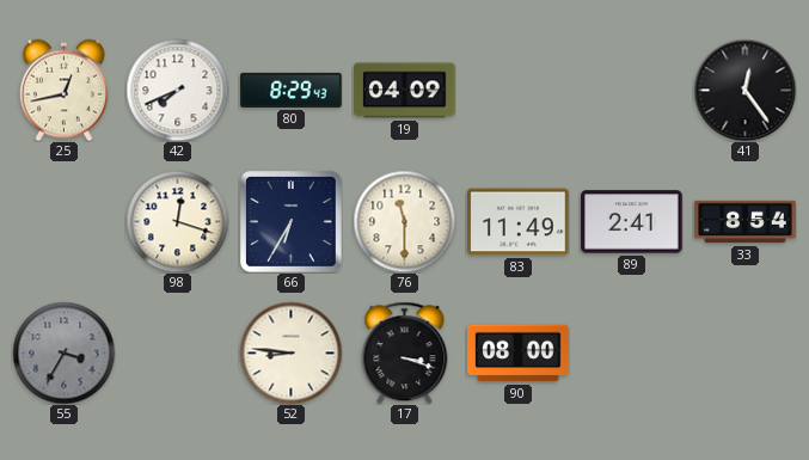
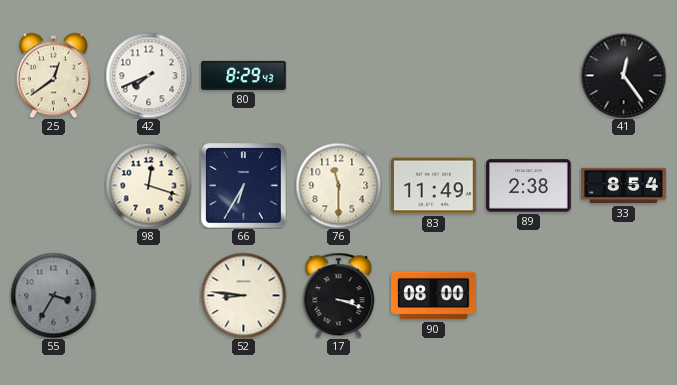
25: 12:43 -> 12:39
19: 04:09 -> none
89: 2:41 -> 2:38
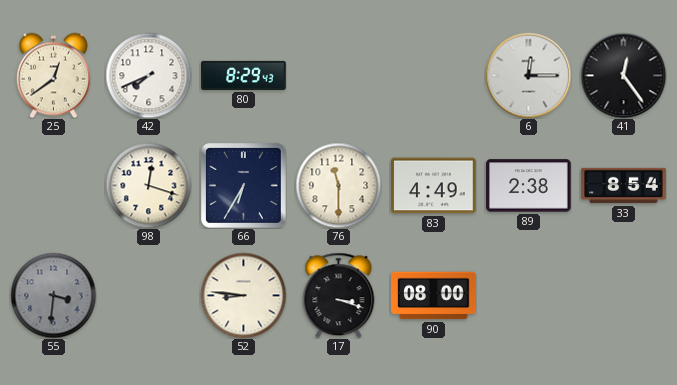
6: none -> 12:15
83: 11:49 -> 4:49
55: 3:35 -> 3:31
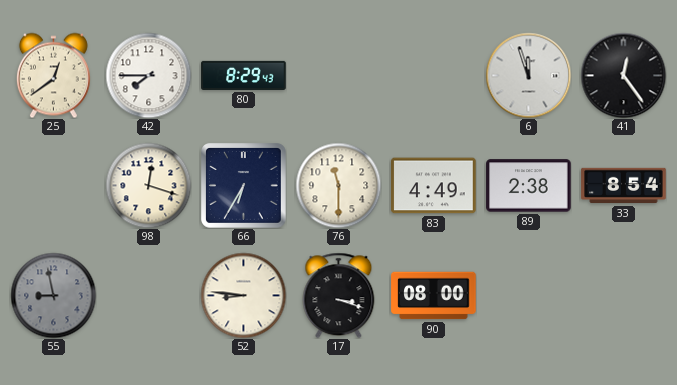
42: 7:41 -> 7:45
6: 12:15 -> 11:57
55: 3:31 -> 8:58
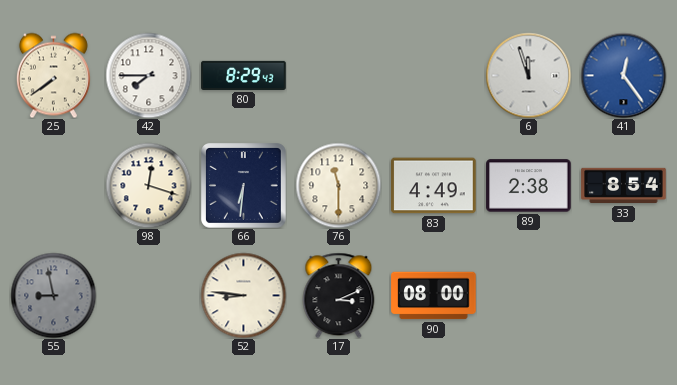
25: 12:39 -> 7:39
41 dial: black -> blue
66: 6:35 -> 6:31
17: 3:18 -> 3:11
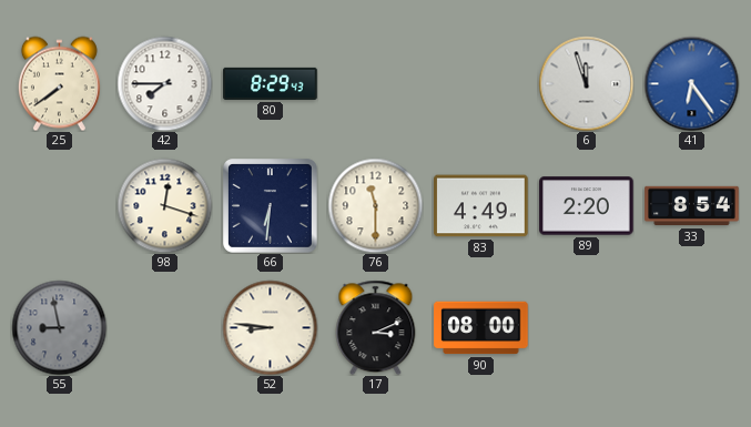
41: 12:24 -> 6:24
89: 2:38 -> 2:20
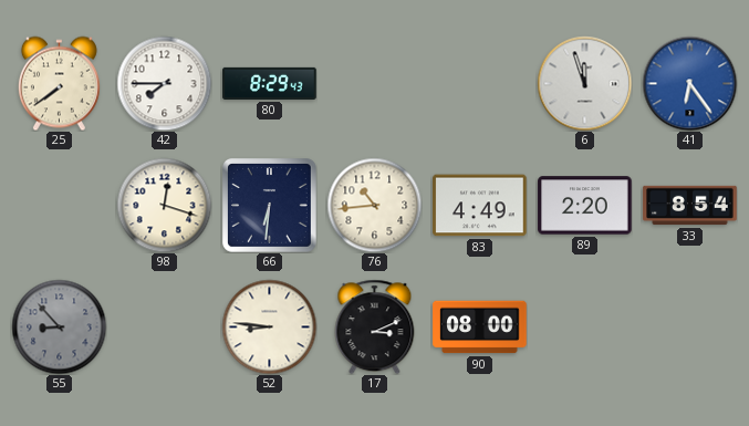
76: 11:30 -> 10:44
55: 8:58 -> 8:53
